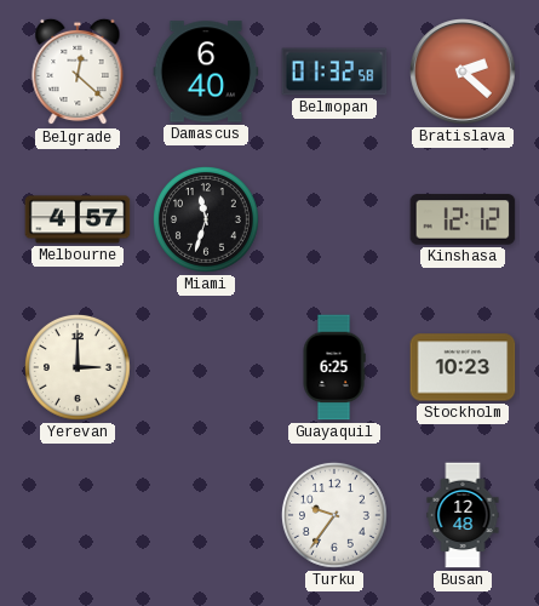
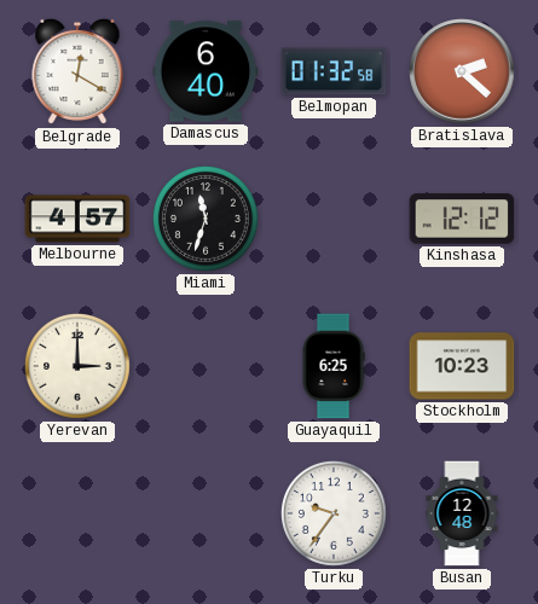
Belgrade: 12:22 -> 12:20
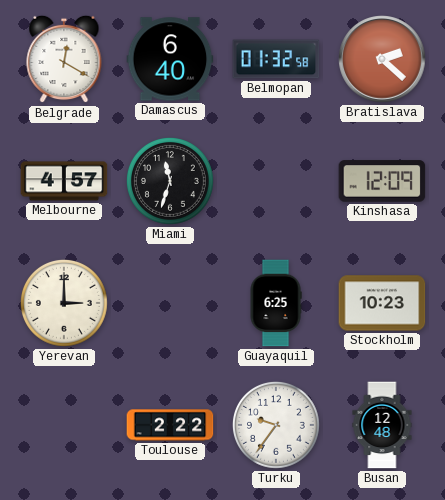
Kinshasa: 12:12 -> 12:09
Toulouse: none -> 2:22
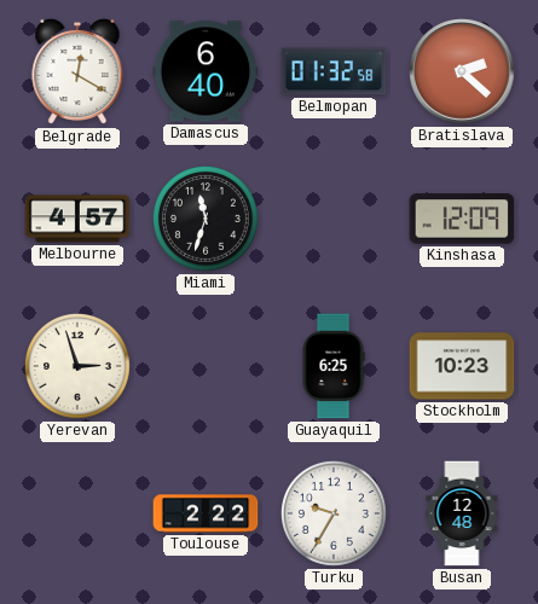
Yerevan: 3:00 -> 2:57
Turku: 9:36 -> 9:35
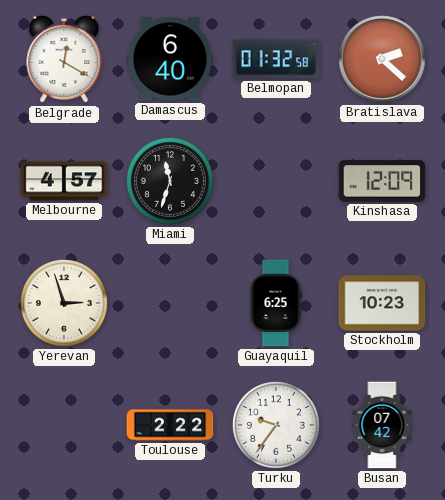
Turku: 9:35 -> 9:36
Busan: 12:48 -> 07:42
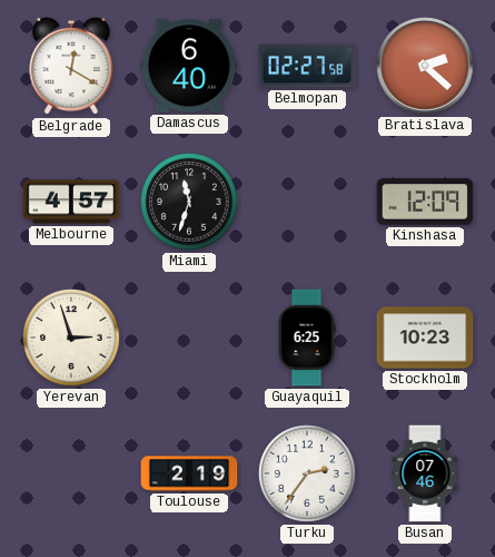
Belmopan: 01:32 -> 02:27
Toulouse: 2:22 -> 2:19
Turku: 9:36 -> 2:36
Busan: 07:42 -> 07:46
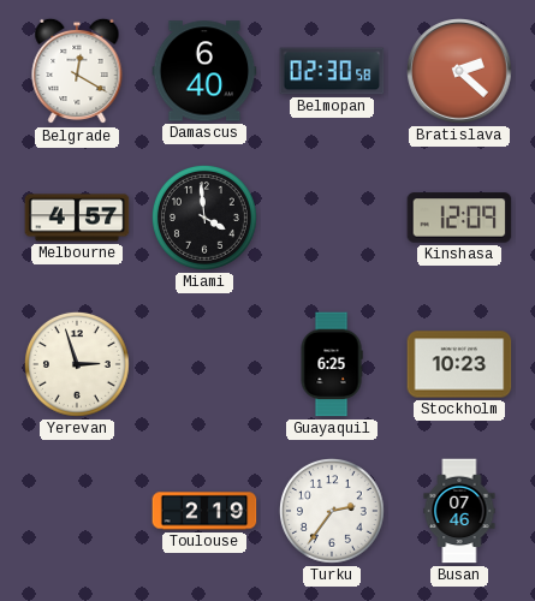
Belmopan: 02:27 -> 02:30
Miami: 11:33 -> 3:59
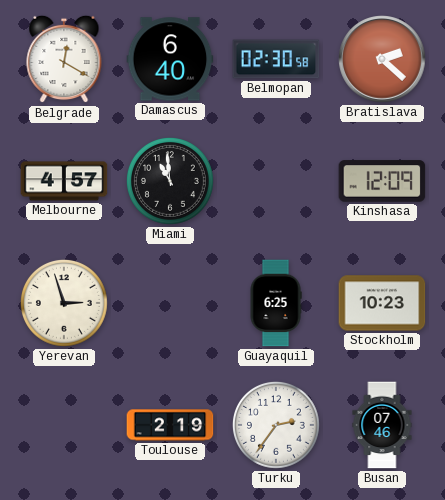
Miami: 3:59 -> 10:59
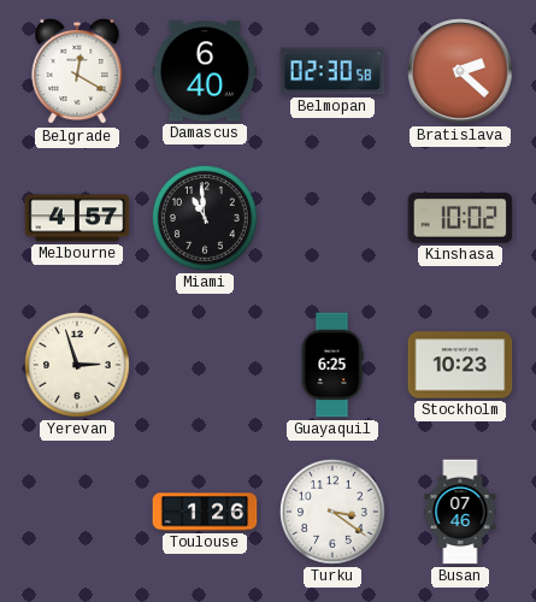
Kinshasa: 12:09 -> 10:02
Toulouse: 2:19 -> 1:26
Turku: 2:36 -> 3:21
